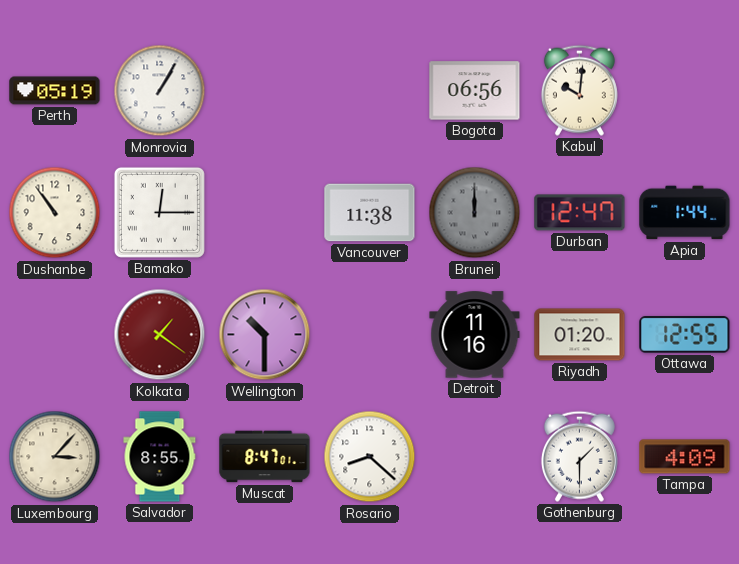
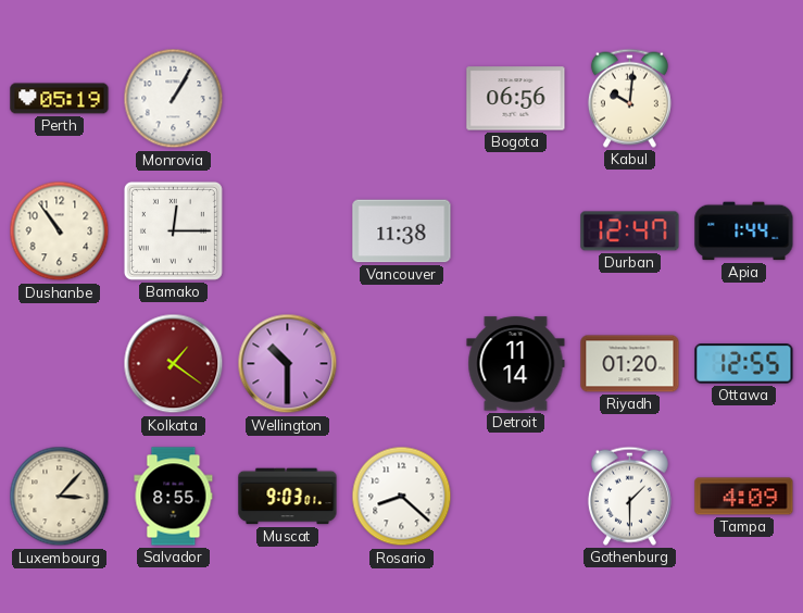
Brunei: 12:00 -> none
Detroit: 11:16 -> 11:14
Muscat: 8:47 -> 9:03
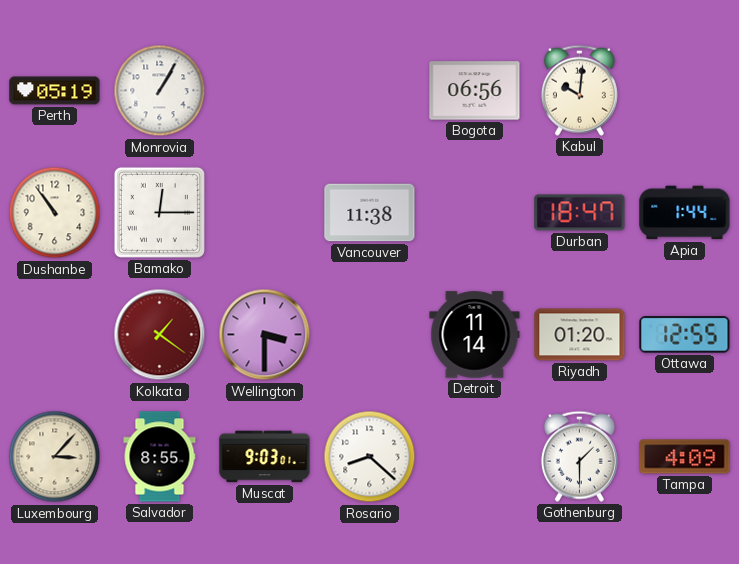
Durban: 12:47 -> 18:47
Wellington: 10:30 -> 3:30
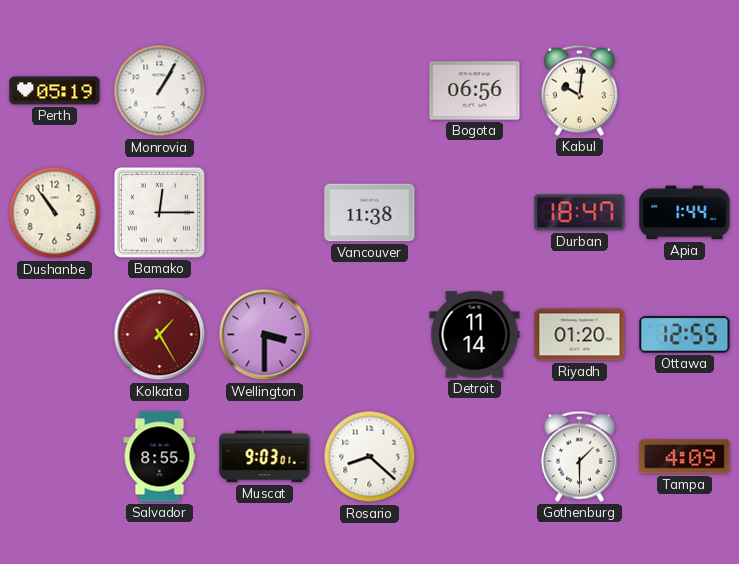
Kolkata: 1:21 -> 1:25
Luxembourg: 3:07 -> none
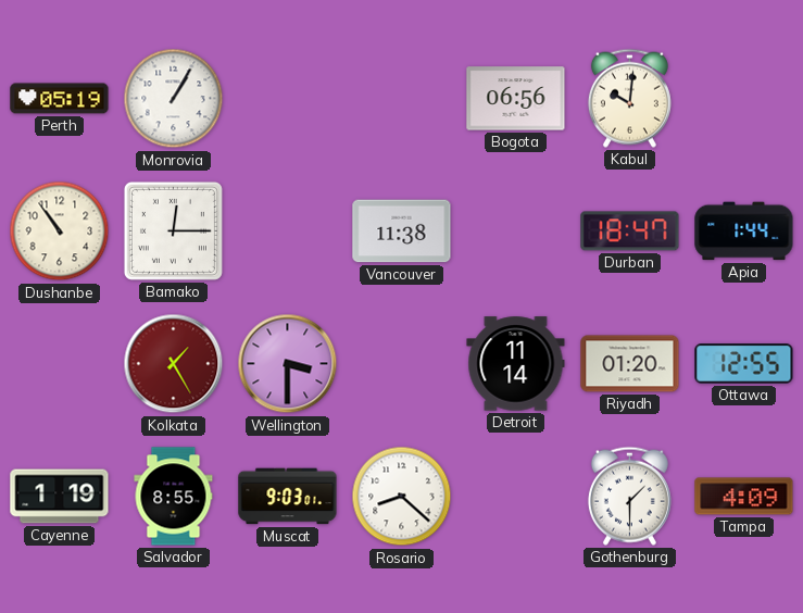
Cayenne: none -> 1:19
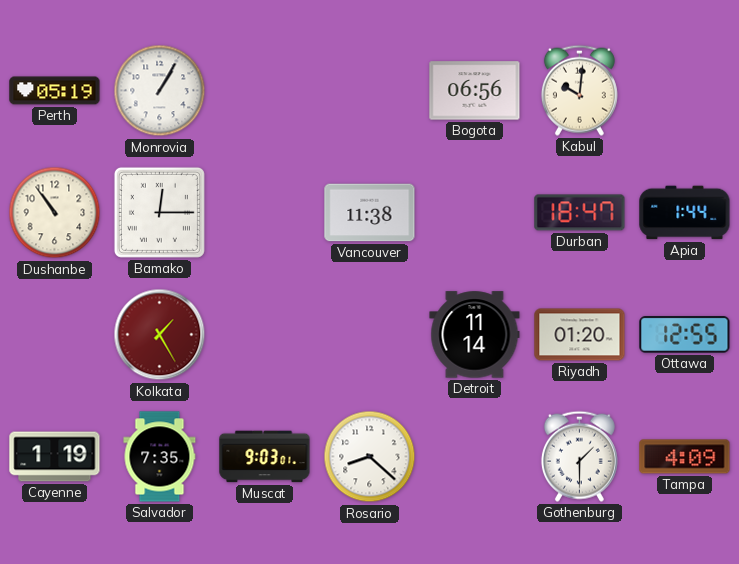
Wellington: 3:30 -> none
Salvador: 8:55 -> 7:35
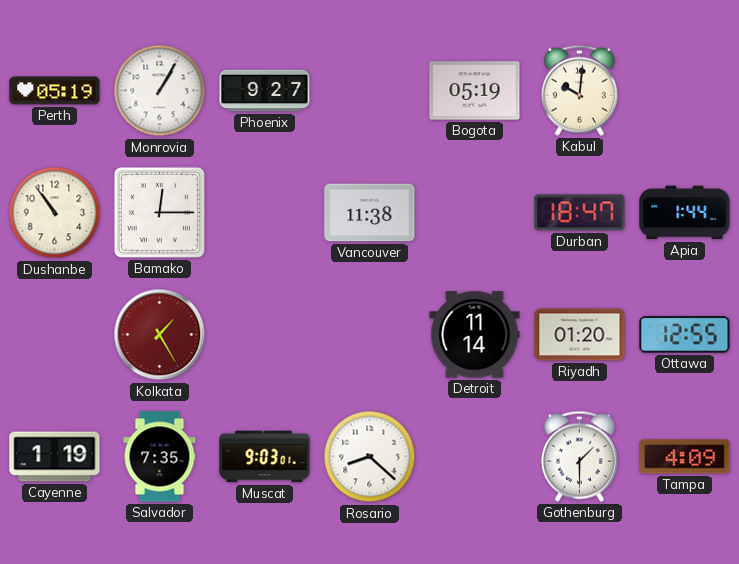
Phoenix: none -> 9:27
Bogota: 06:56 -> 05:19
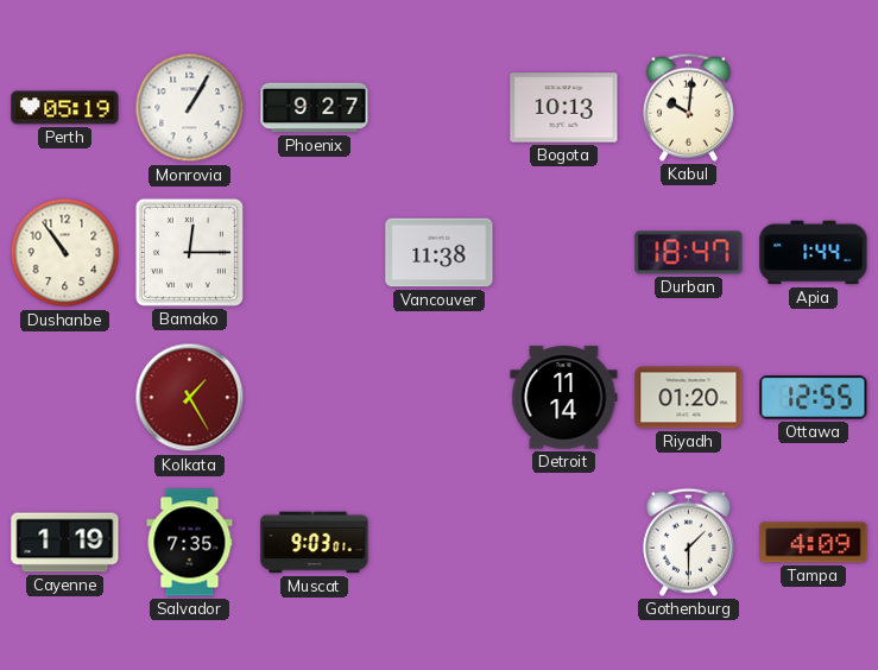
Bogota: 05:19 -> 10:13
Rosario: 8:22 -> none
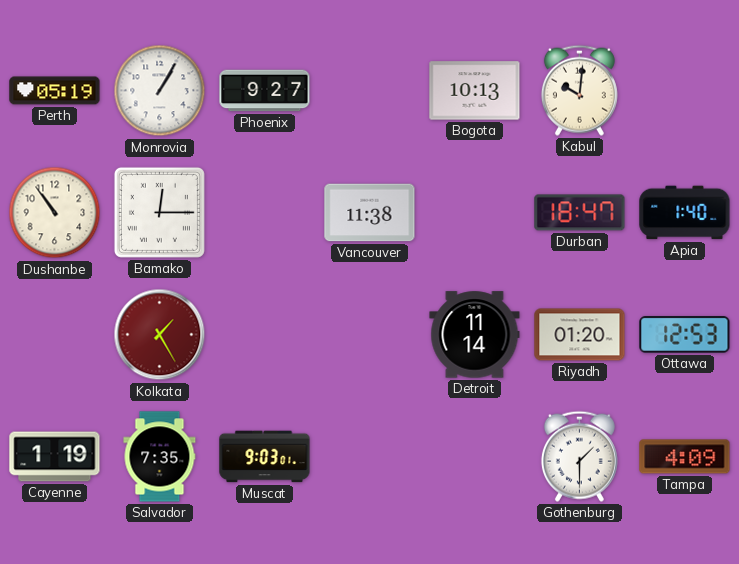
Apia: 1:44 -> 1:40
Ottawa: 12:55 -> 12:53
